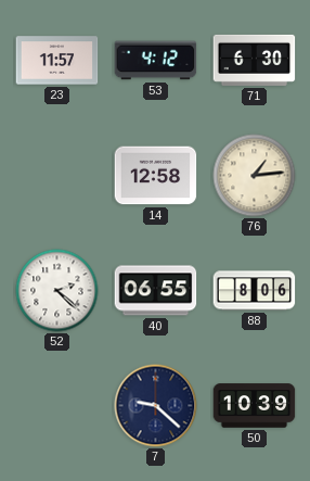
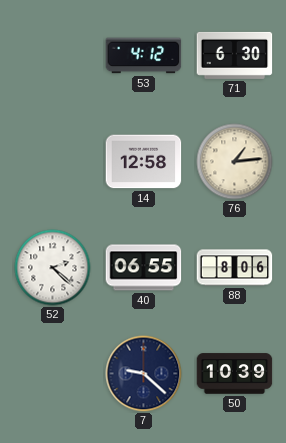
23: 11:57 -> none
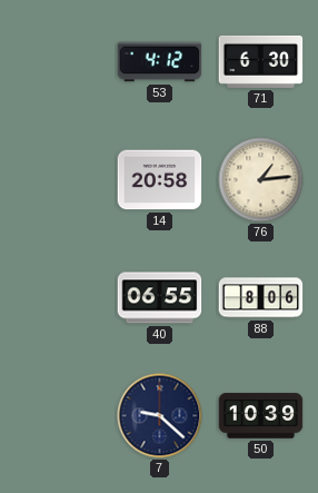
14: 12:58 -> 20:58
52: 2:22 -> none
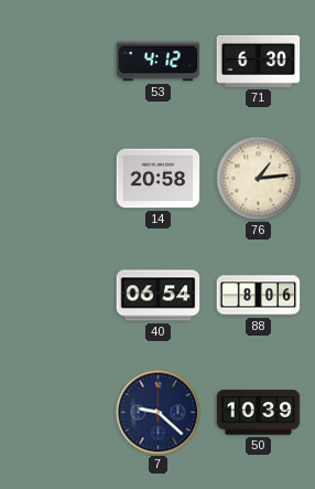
40: 06:55 -> 06:54
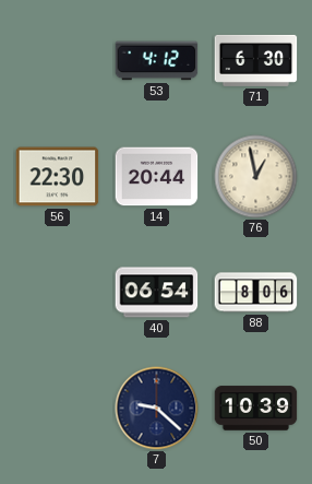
56: none -> 22:30
14: 20:58 -> 20:44
76: 1:14 -> 12:58
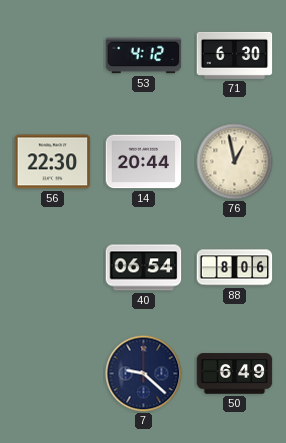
50: 10:39 -> 6:49
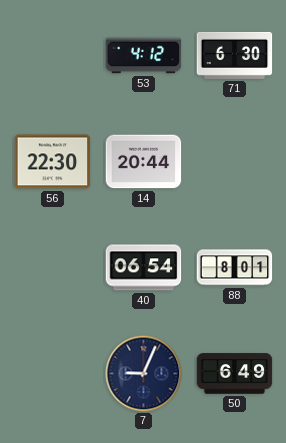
76: 12:58 -> none
88: 8:06 -> 8:01
7: 9:22 -> 9:04
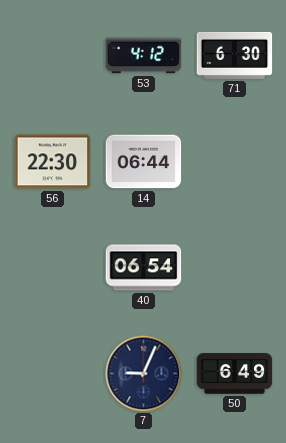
14: 20:44 -> 06:44
88: 8:01 -> none
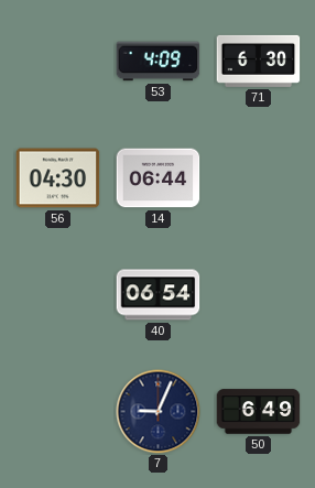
53: 4:12 -> 4:09
56: 22:30 -> 04:30
